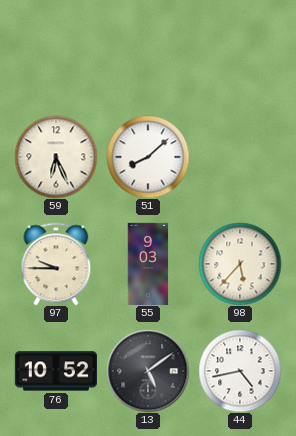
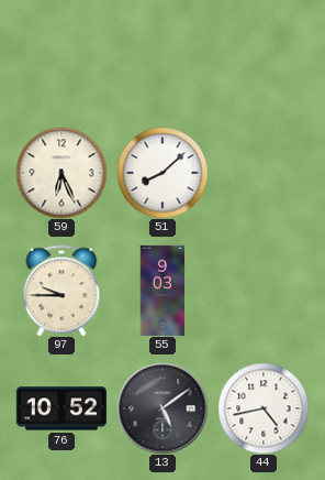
98: 5:37 -> none
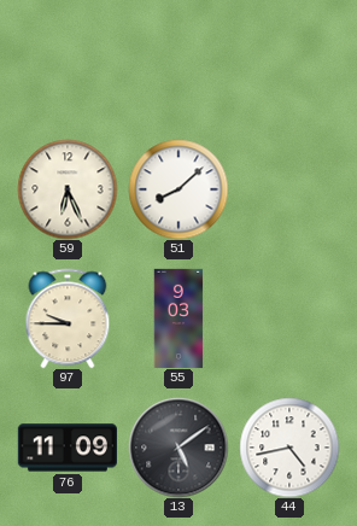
76: 10:52 -> 11:09
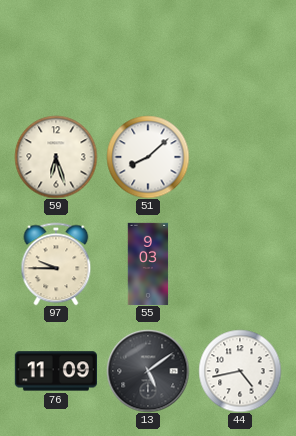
59: 6:26 -> 6:27
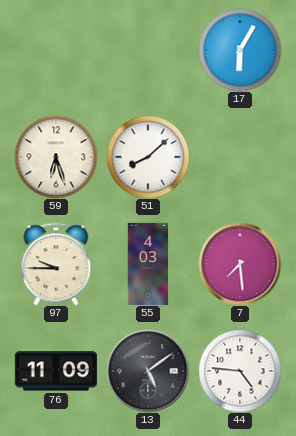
17: none -> 6:05
55: 9:03 -> 4:03
7: none -> 7:29
44: 4:43 -> 4:46
